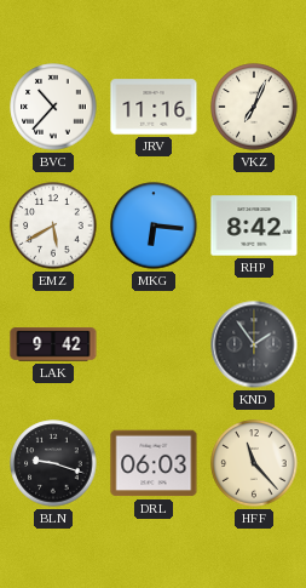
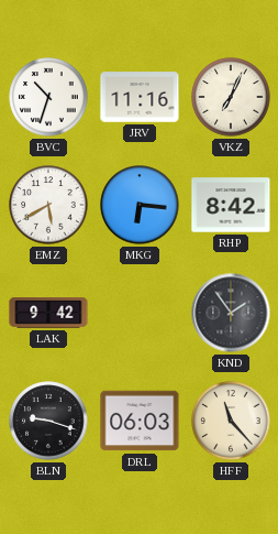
BVC: 10:37 -> 10:33
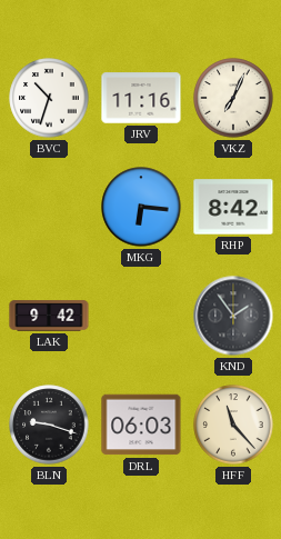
EMZ: 5:40 -> none
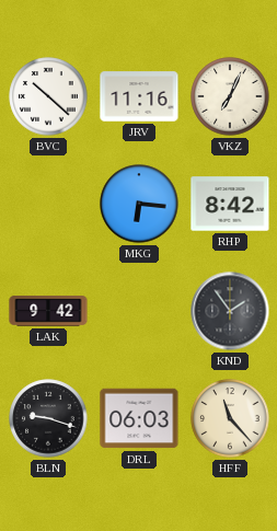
BVC: 10:33 -> 10:22
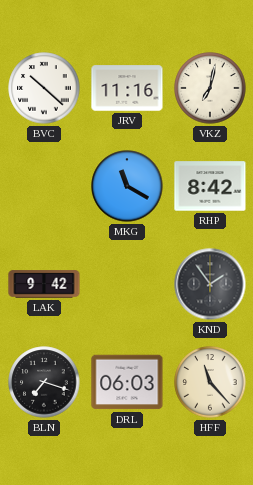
VKZ: 7:04 -> 7:02
MKG: 6:16 -> 11:20
BLN: 9:18 -> 7:18
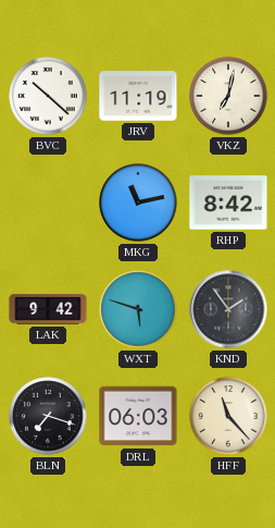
JRV: 11:16 -> 11:19
MKG: 11:20 -> 11:13
WXT: none -> 5:48
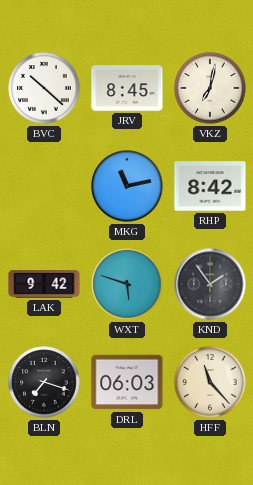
JRV: 11:19 -> 8:45
